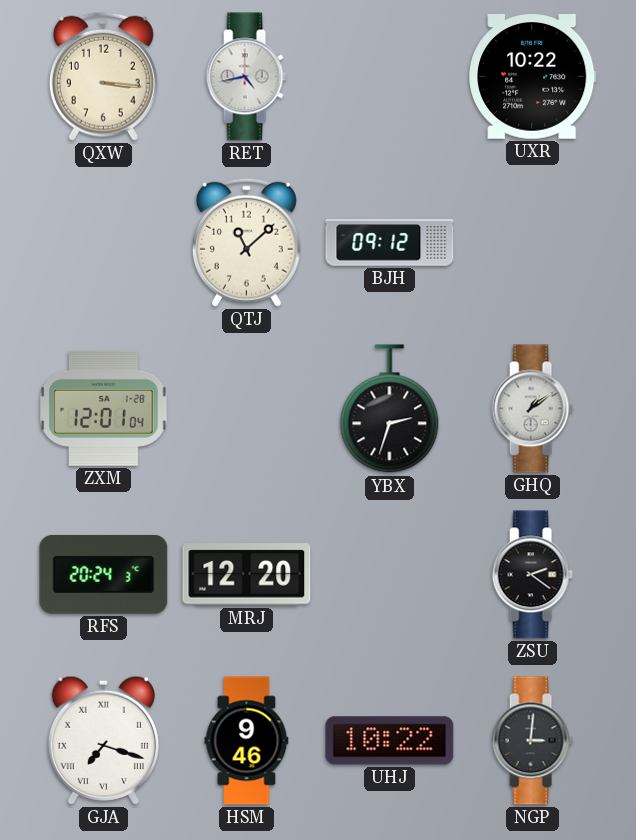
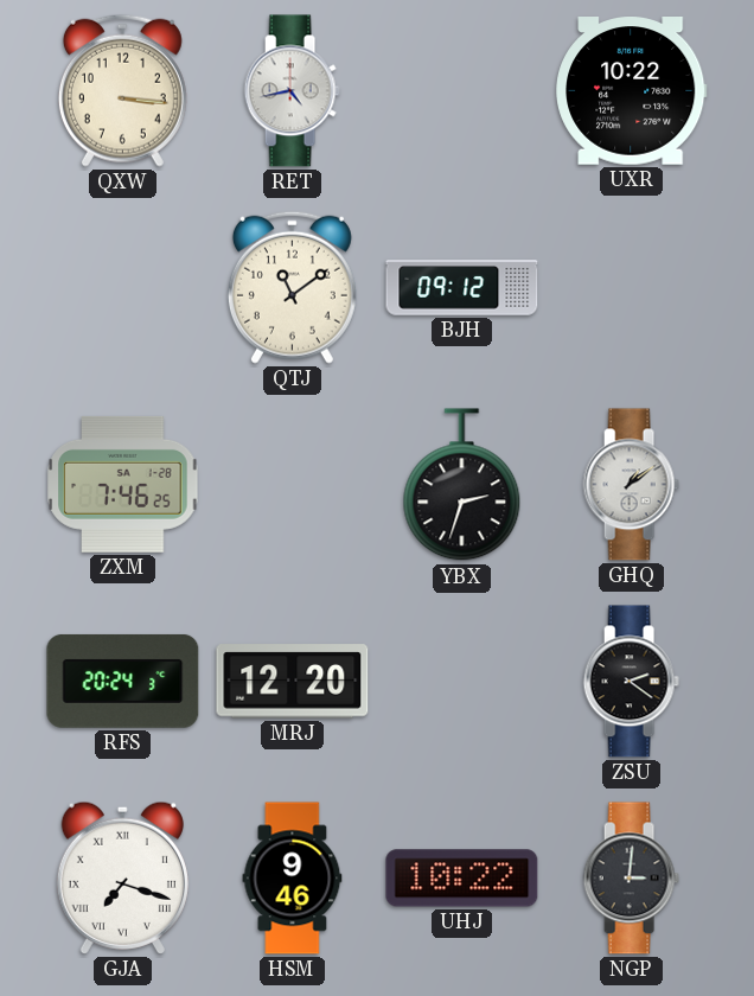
QTJ: 11:08 -> 11:09
ZXM: 12:01 -> 7:46
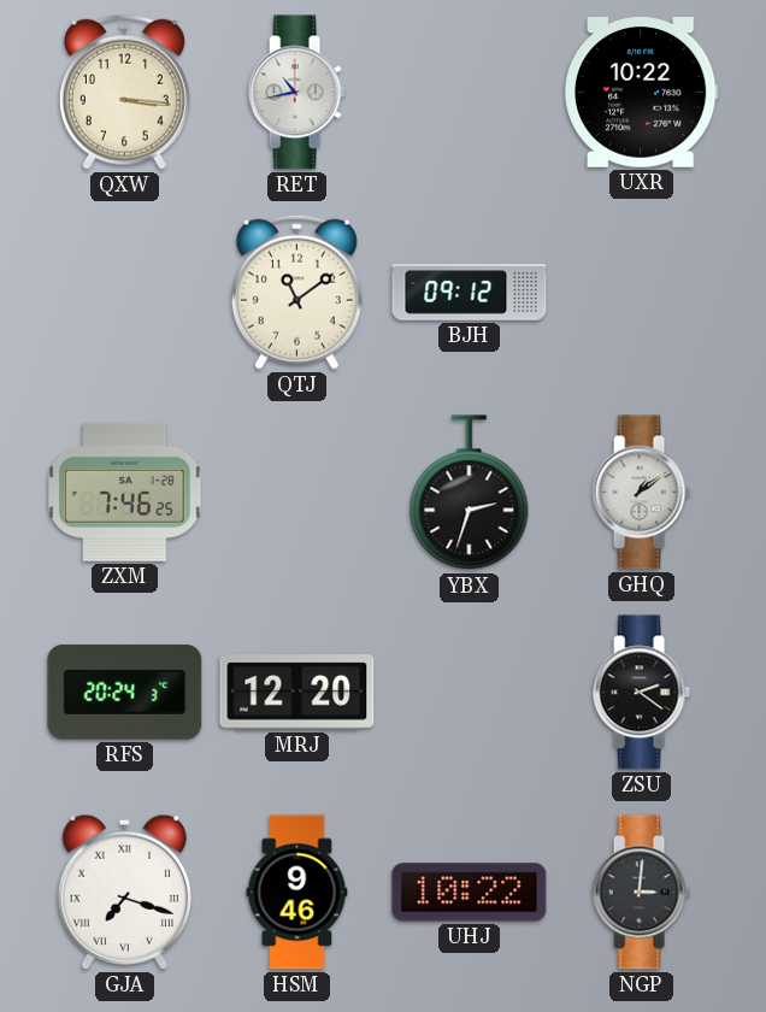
RET: 4:43 -> 10:43
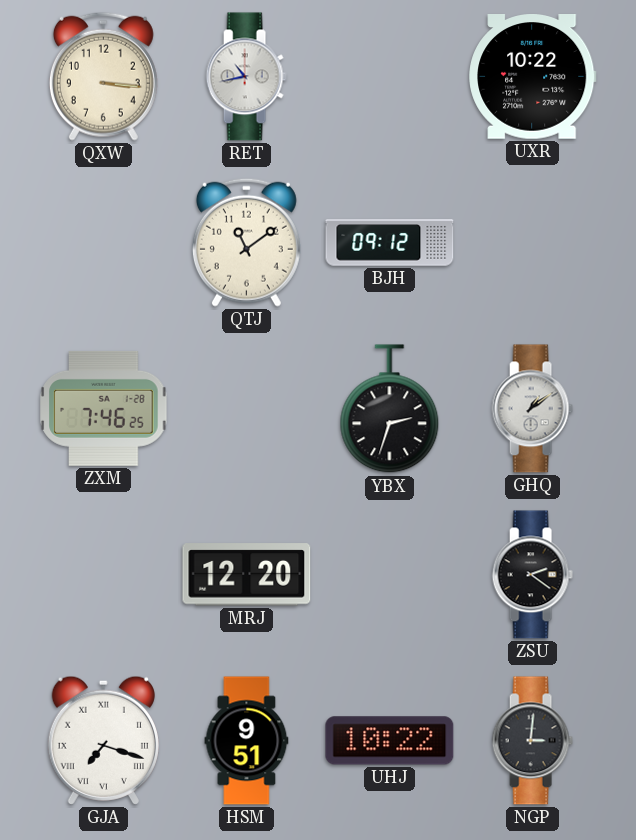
RFS: 20:24 -> none
HSM: 9:46 -> 9:51
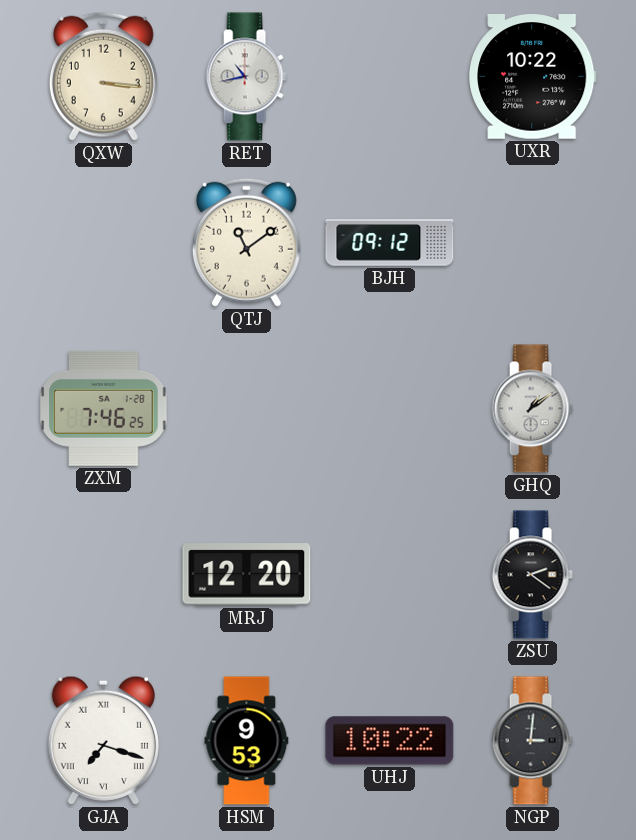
YBX: 2:33 -> none
HSM: 9:51 -> 9:53
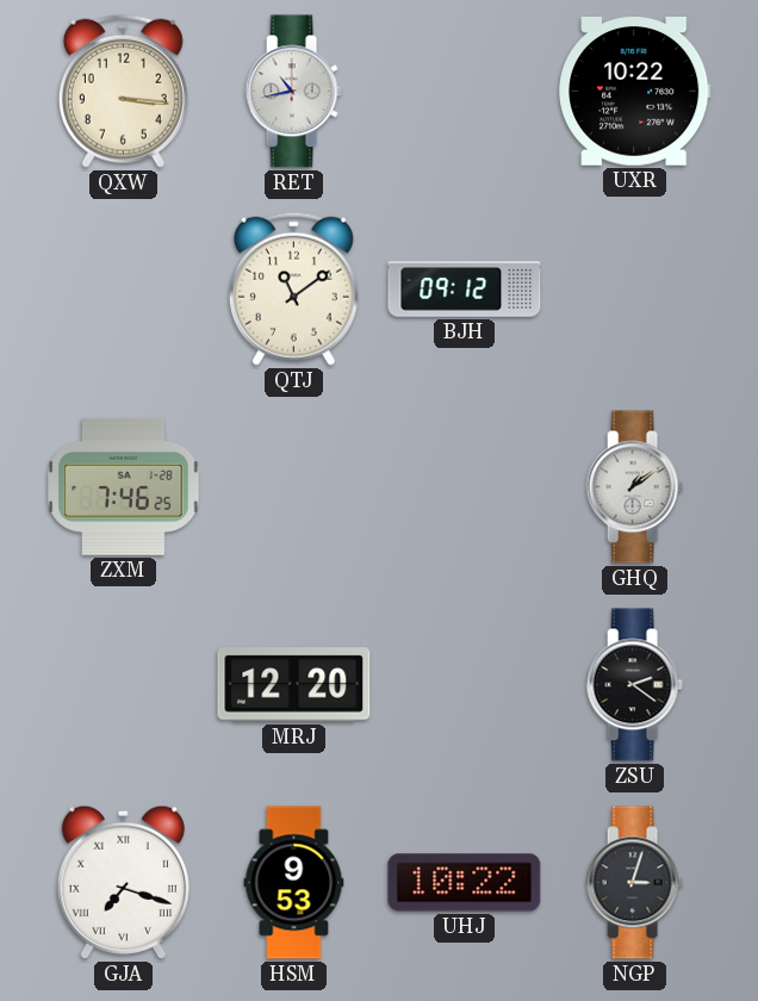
NGP: 3:01 -> 3:03
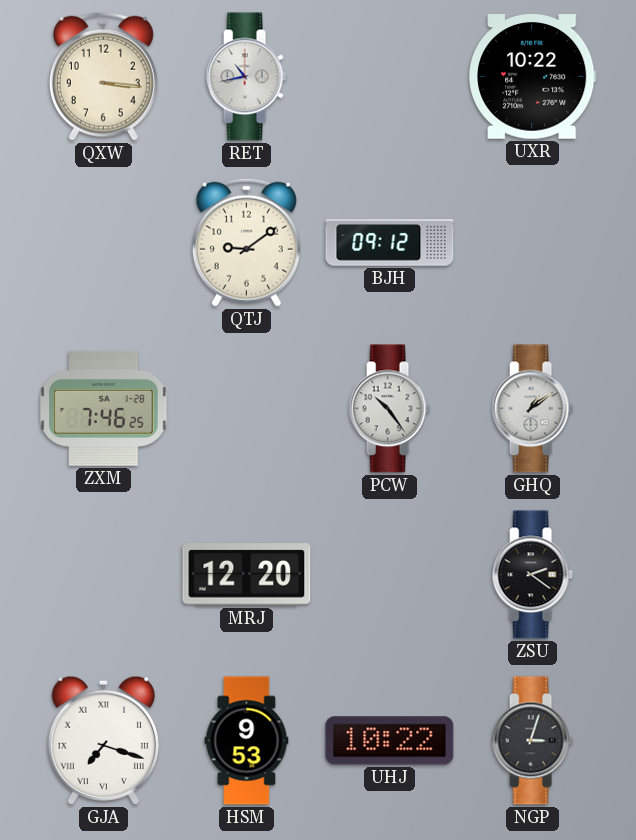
QTJ: 11:09 -> 9:09
PCW: none -> 10:24
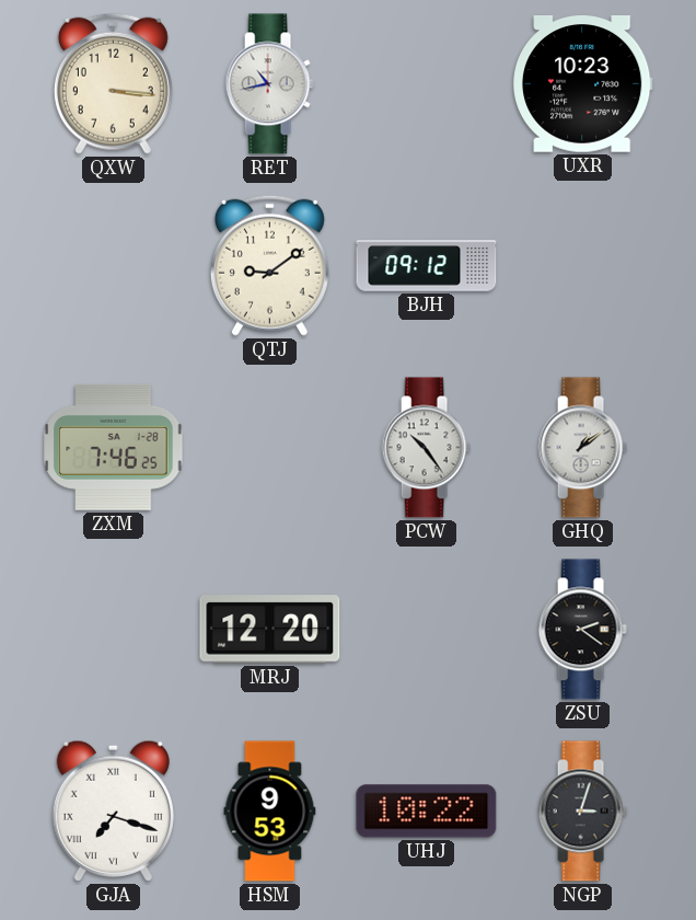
UXR: 10:22 -> 10:23
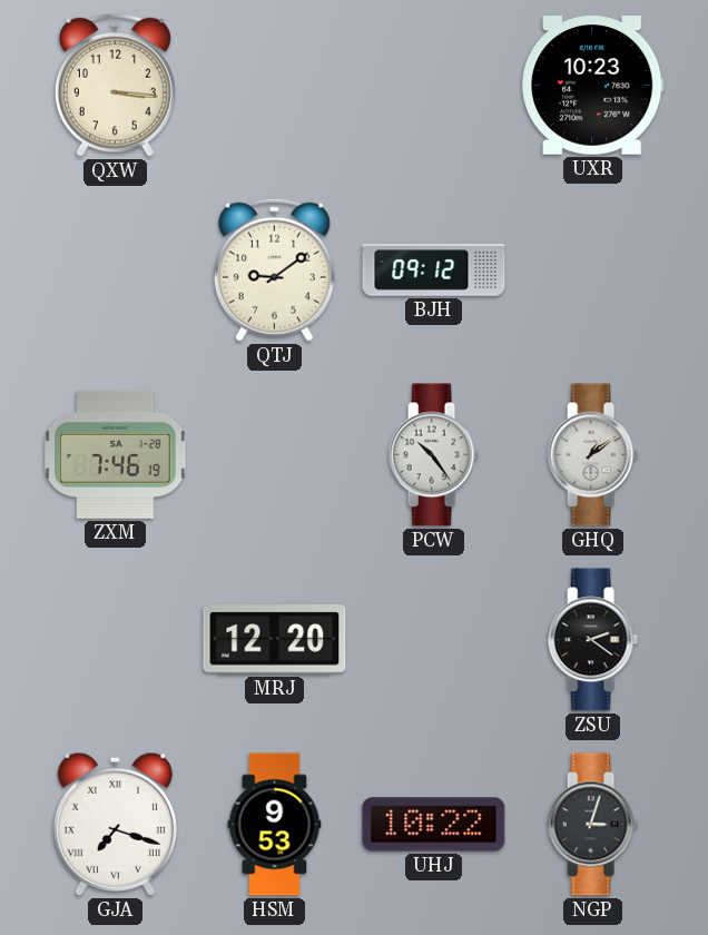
RET: 10:43 -> none
ZXM: 7:46:25 -> 7:46:19
